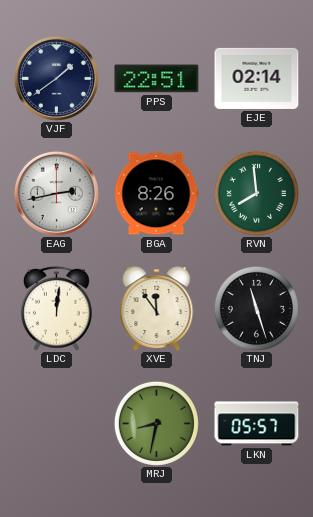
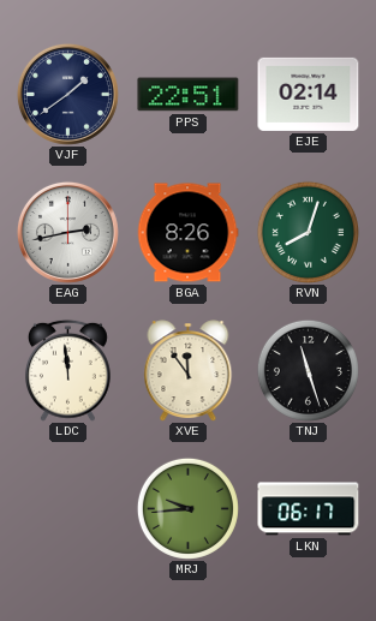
RVN: 7:59 -> 8:03
LDC: 12:01 -> 11:59
MRJ: 8:32 -> 9:44
LKN: 05:57 -> 06:17
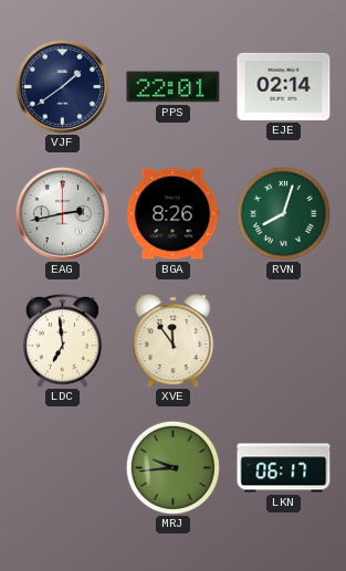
PPS: 22:51 -> 22:01
LDC: 11:59 -> 6:59
TNJ: 11:27 -> none
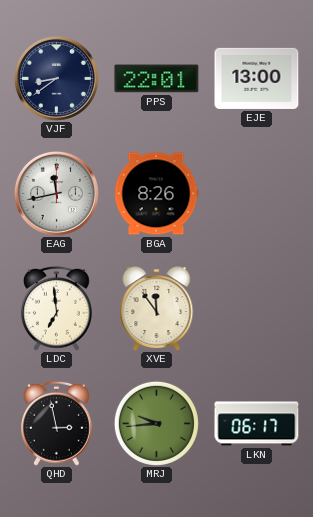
VJF: 1:39 -> 8:39
EJE: 02:14 -> 13:00
EAG: 2:43 -> 11:43
RVN: 8:03 -> none
QHD: none -> 2:58
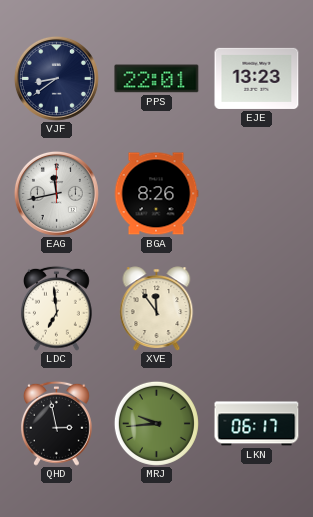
EJE: 13:00 -> 13:23
